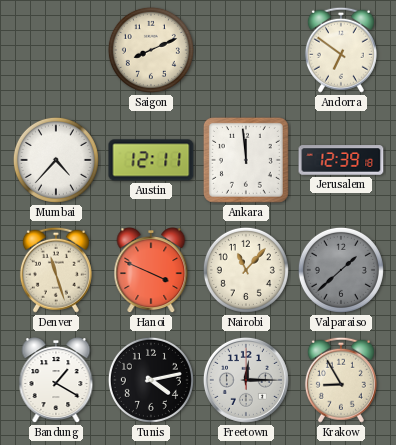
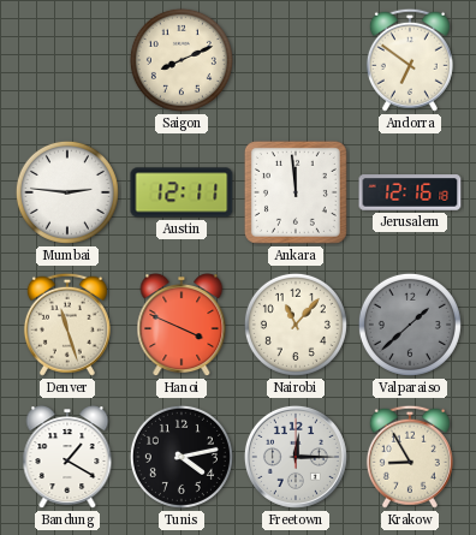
Mumbai: 4:37 -> 2:46
Jerusalem: 12:39 -> 12:16
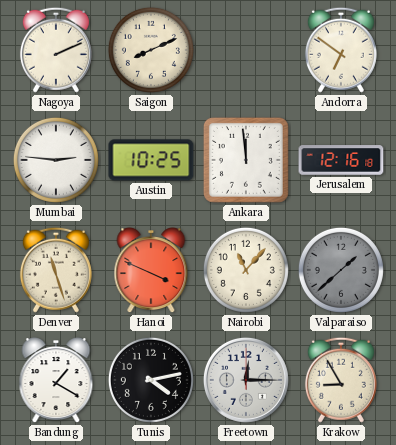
Nagoya: none -> 2:11
Austin: 12:11 -> 10:25
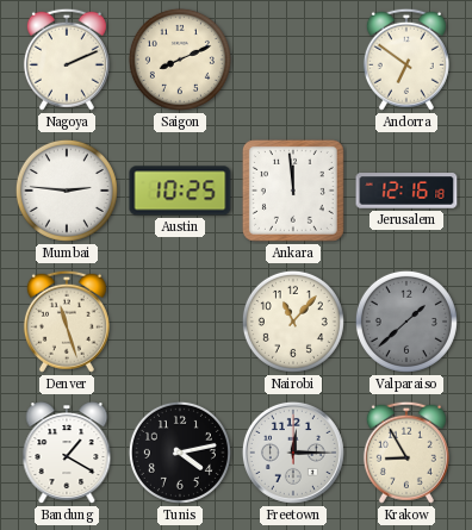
Hanoi: 3:49 -> none
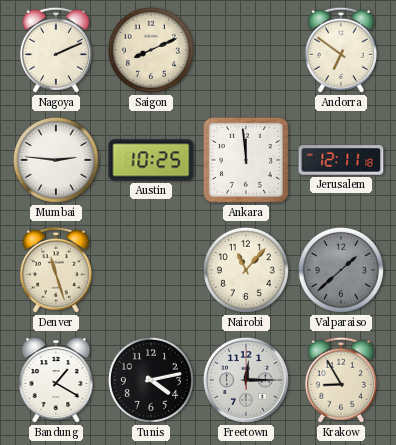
Jerusalem: 12:16 -> 12:11
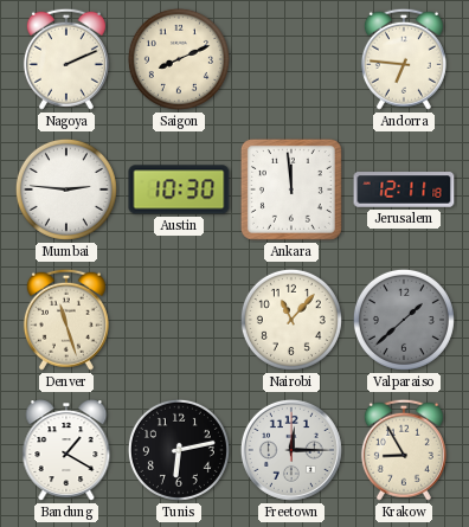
Andorra: 6:51 -> 6:46
Austin: 10:25 -> 10:30
Tunis: 4:13 -> 6:13
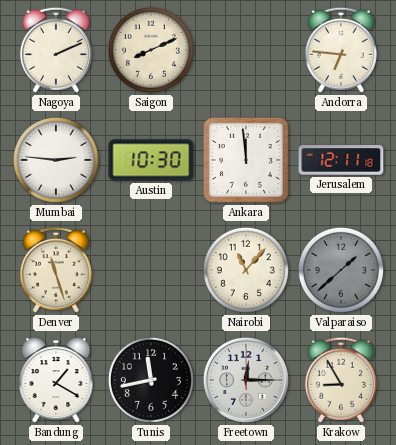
Tunis: 6:13 -> 11:43
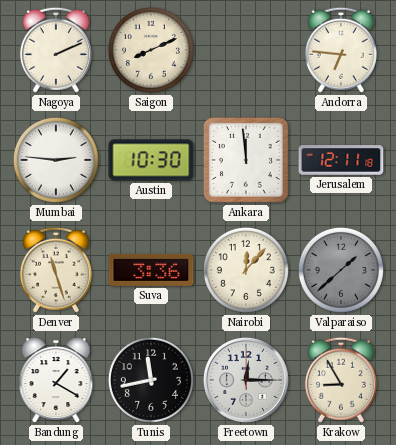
Suva: none -> 3:36
Nairobi: 11:07 -> 12:07
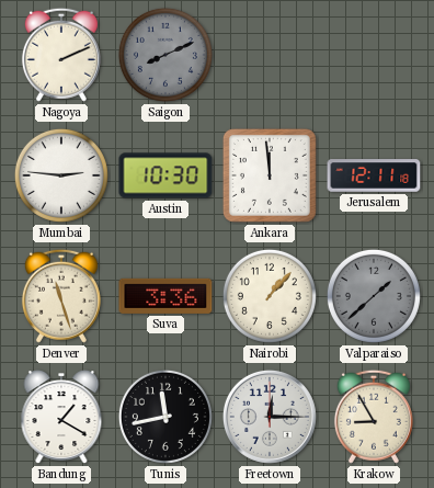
Saigon dial: cream -> grey
Andorra: 6:46 -> none
Nairobi: 12:07 -> 1:07
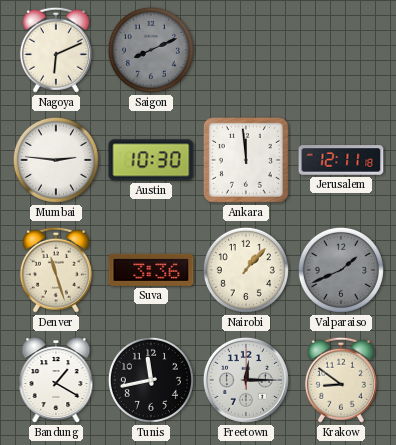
Nagoya: 2:11 -> 6:11
Valparaiso: 1:38 -> 1:41
Krakow: 8:55 -> 8:51
